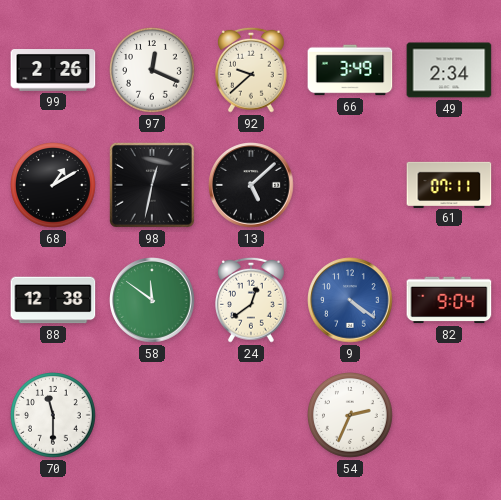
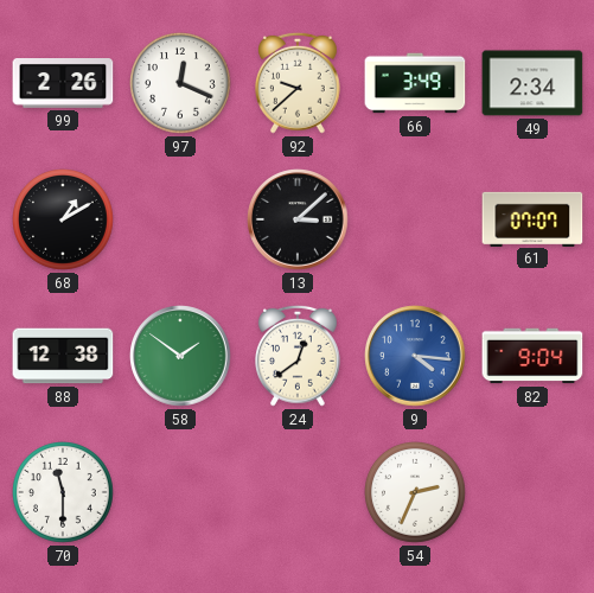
98: 12:32 -> none
13: 5:08 -> 3:08
61: 07:11 -> 07:07
58: 11:51 -> 1:51
9: 4:21 -> 4:16
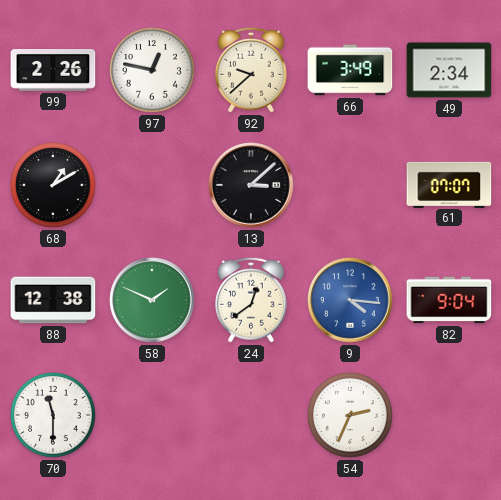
97: 12:19 -> 12:47
58: 1:51 -> 1:49
